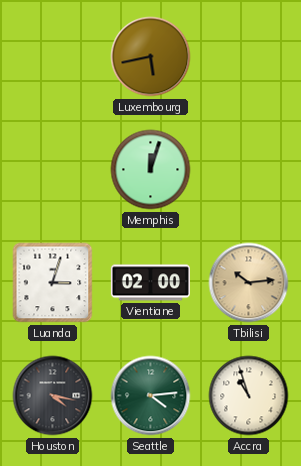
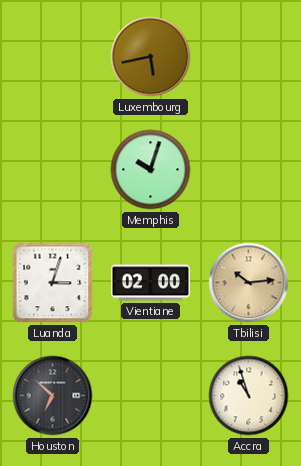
Memphis: 12:03 -> 10:03
Houston: 4:17 -> 6:52
Seattle: 4:14 -> none
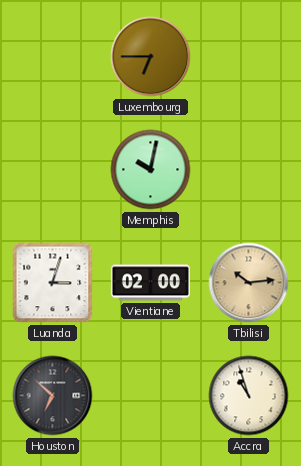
Luxembourg: 5:43 -> 6:45
Memphis: 10:03 -> 10:02
